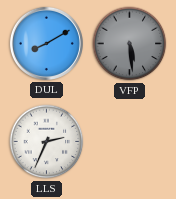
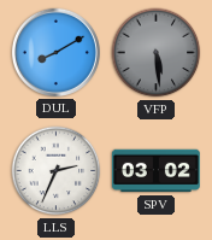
SPV: none -> 03:02
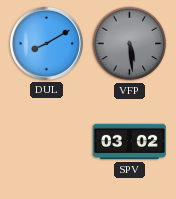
LLS: 2:34 -> none
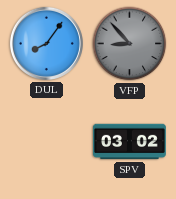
DUL: 8:10 -> 8:06
VFP: 5:29 -> 8:53
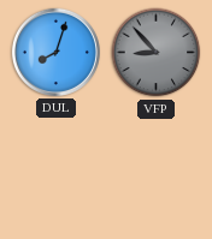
DUL: 8:06 -> 8:03
SPV: 03:02 -> none
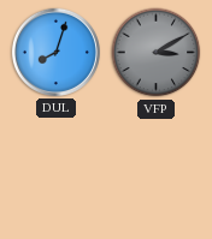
VFP: 8:53 -> 3:10
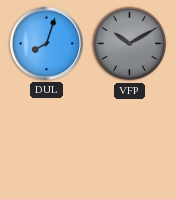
VFP: 3:10 -> 10:10
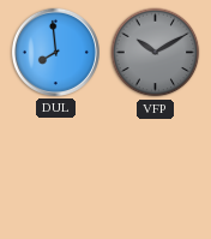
DUL: 8:03 -> 7:59
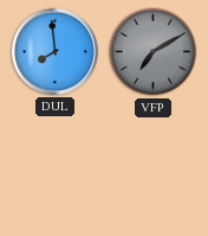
VFP: 10:10 -> 7:10
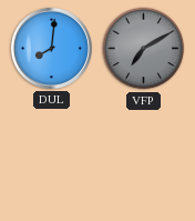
DUL: 7:59 -> 8:01
